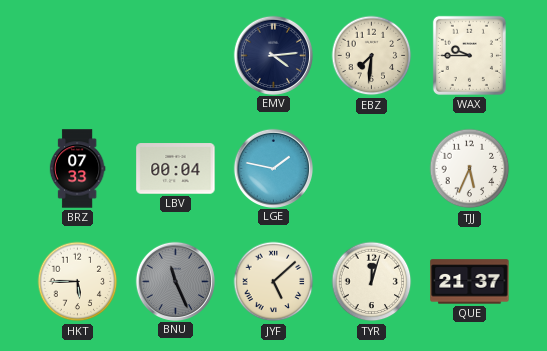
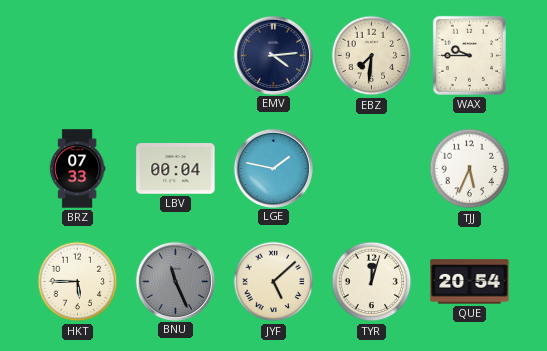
QUE: 21:37 -> 20:54
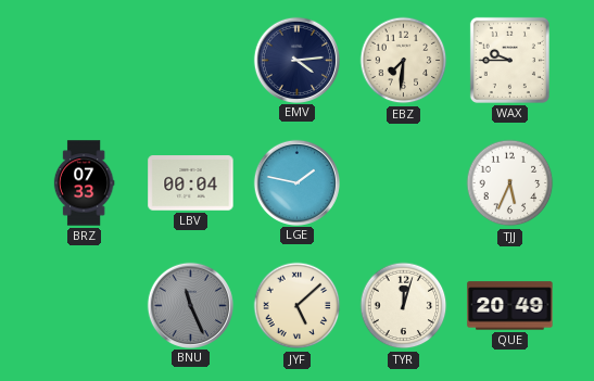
HKT: 5:45 -> none
QUE: 20:54 -> 20:49
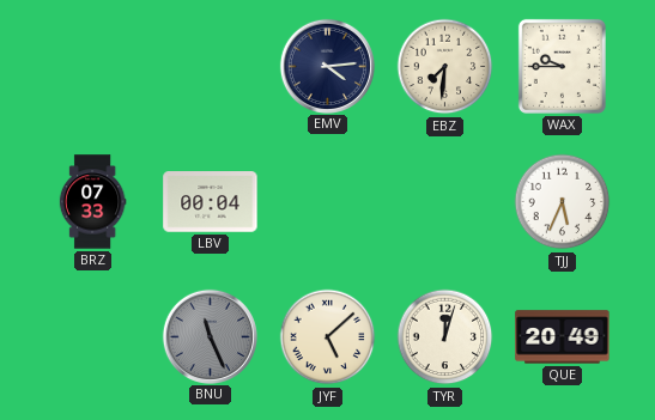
LGE: 1:47 -> none
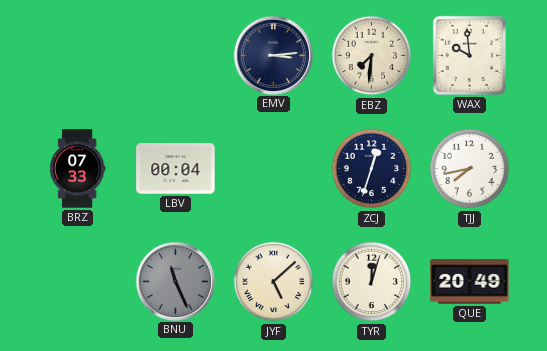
EMV: 4:14 -> 3:14
WAX: 9:45 -> 9:59
ZCJ: none -> 12:33
TJJ: 5:34 -> 7:43
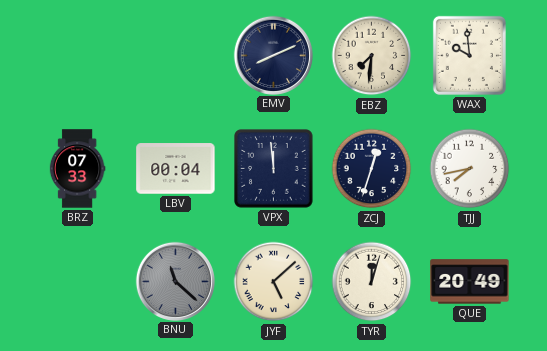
EMV: 3:14 -> 8:11
VPX: none -> 11:59
BNU: 11:26 -> 11:22
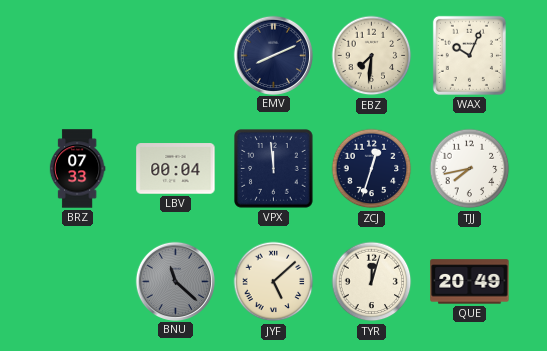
WAX: 9:59 -> 10:04
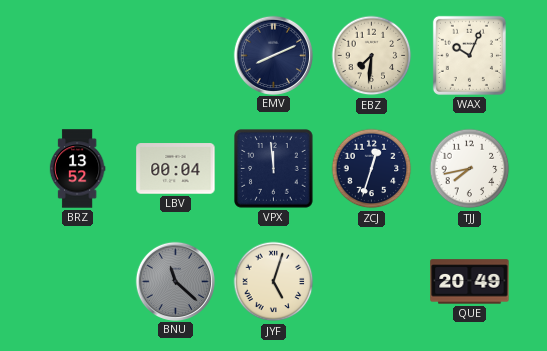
BRZ: 07:33 -> 13:52
JYF: 5:08 -> 5:03
TYR: 12:03 -> none
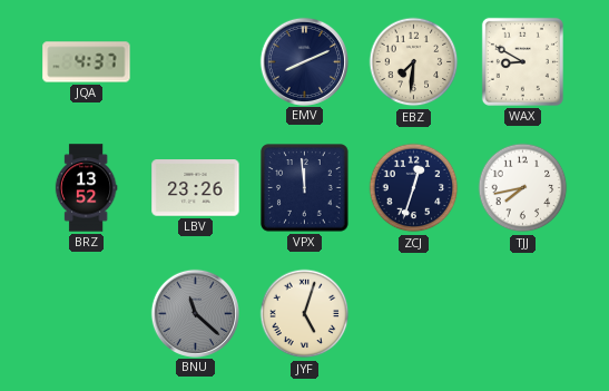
JQA: none -> 4:37
WAX: 10:04 -> 8:50
LBV: 00:04 -> 23:26
QUE: 20:49 -> none
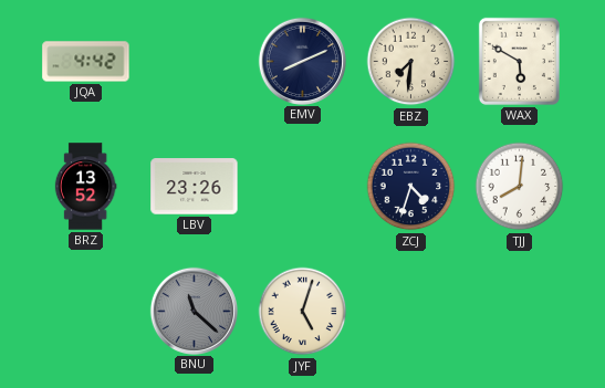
JQA: 4:37 -> 4:42
WAX: 8:50 -> 5:50
VPX: 11:59 -> none
ZCJ: 12:33 -> 4:33
TJJ: 7:43 -> 8:01
